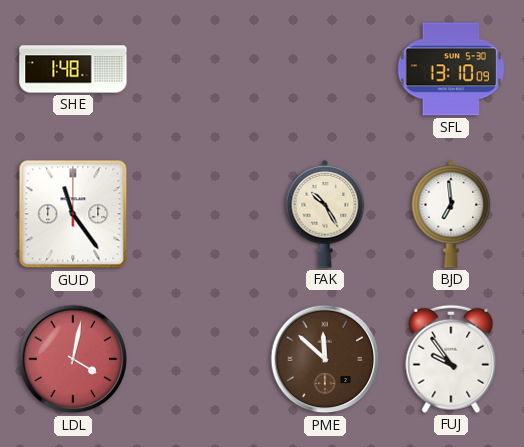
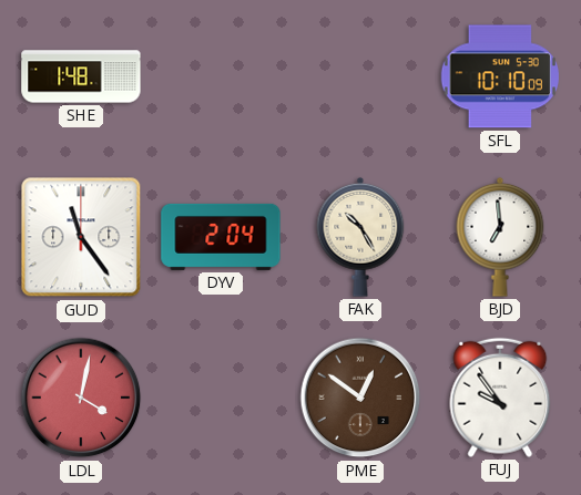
SFL: 13:10 -> 10:10
DYV: none -> 2:04
PME: 11:52 -> 12:51
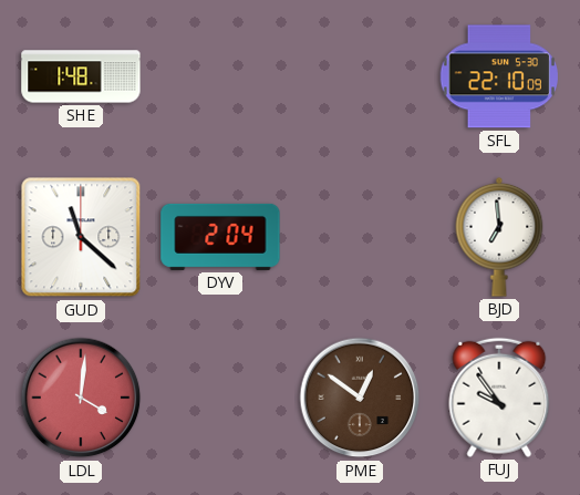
SFL: 10:10 -> 22:10
GUD: 11:24 -> 11:22
FAK: 10:25 -> none
LDL: 4:02 -> 4:01
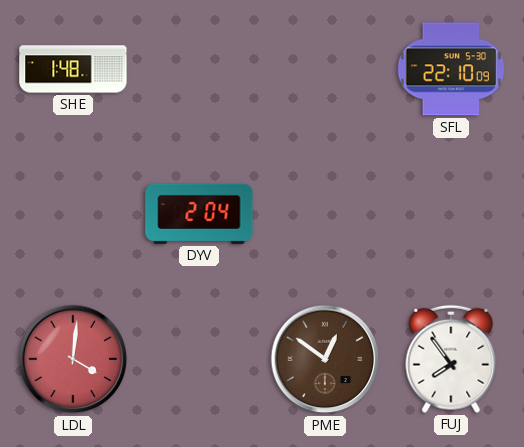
GUD: 11:22 -> none
BJD: 6:59 -> none
FUJ: 9:54 -> 7:54
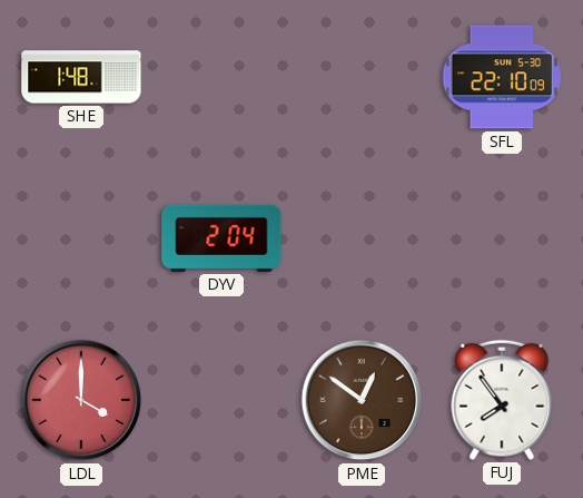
LDL: 4:01 -> 4:00
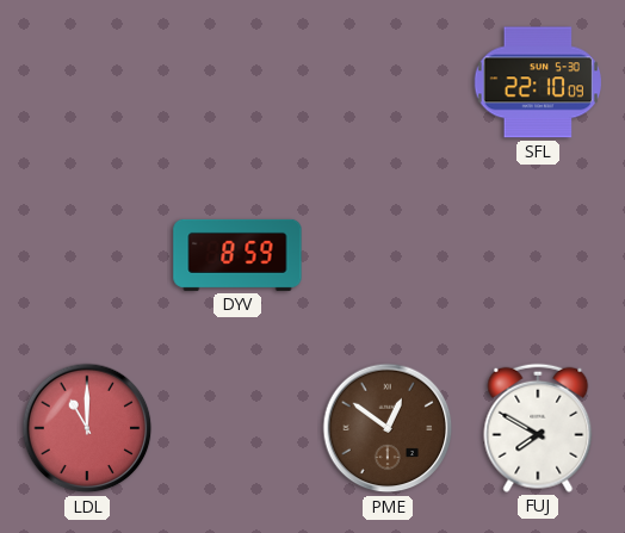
SHE: 1:48 -> none
DYV: 2:04 -> 8:59
LDL: 4:00 -> 11:00
FUJ: 7:54 -> 7:50
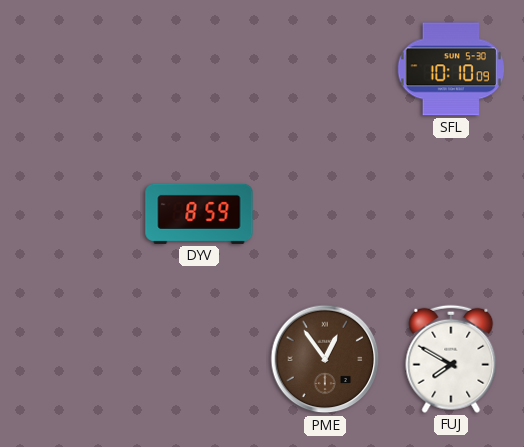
SFL: 22:10 -> 10:10
LDL: 11:00 -> none
PME: 12:51 -> 12:54
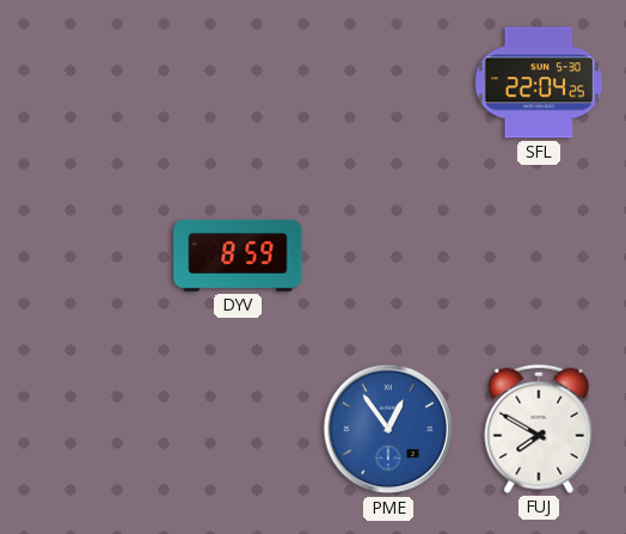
SFL: 10:10 -> 22:04
PME dial: brown -> blue
